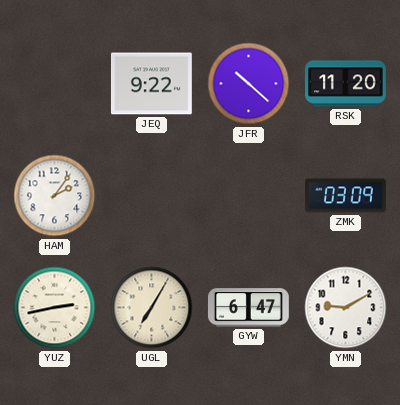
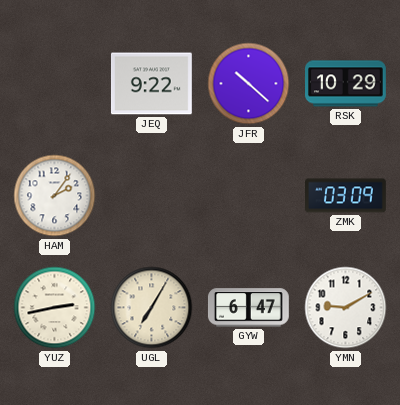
RSK: 11:20 -> 10:29
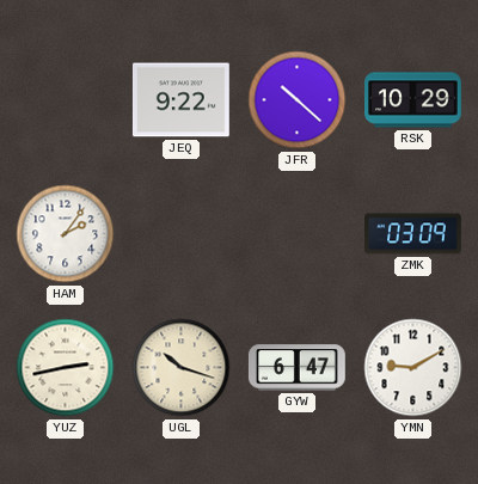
UGL: 7:05 -> 10:18
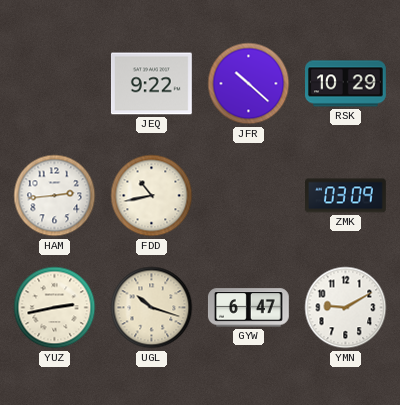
HAM: 2:06 -> 2:44
FDD: none -> 10:43
